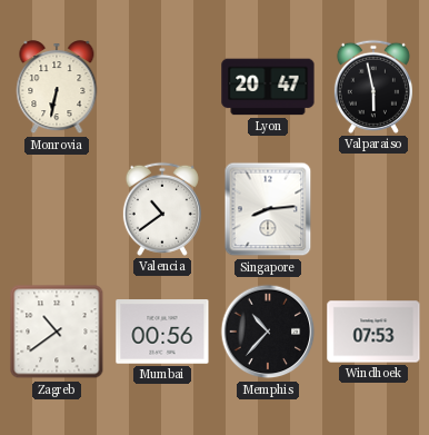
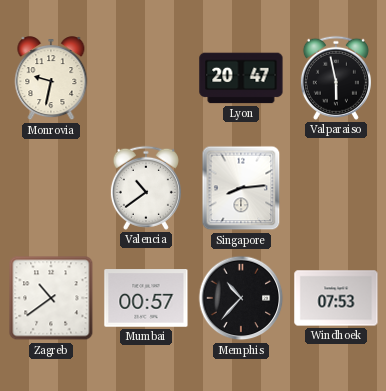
Monrovia: 6:32 -> 9:32
Mumbai: 00:56 -> 00:57
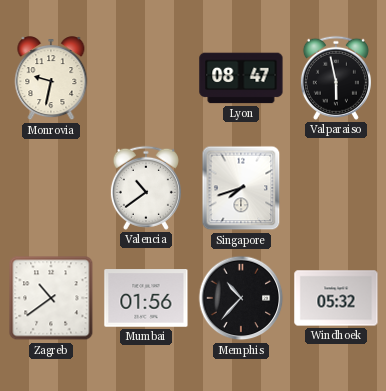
Lyon: 20:47 -> 08:47
Singapore: 8:14 -> 7:42
Mumbai: 00:57 -> 01:56
Windhoek: 07:53 -> 05:32
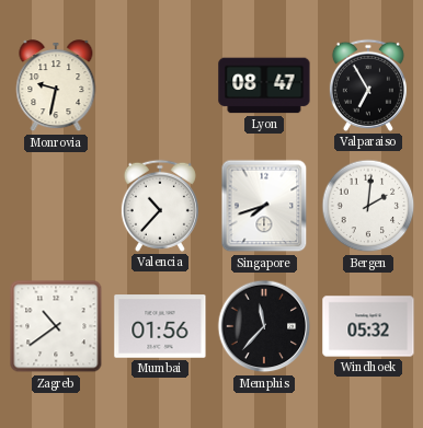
Valparaiso: 5:58 -> 6:55
Valencia: 10:39 -> 10:37
Bergen: none -> 2:01
Memphis: 10:37 -> 11:37
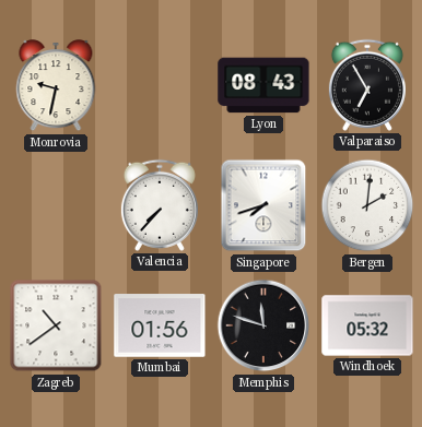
Lyon: 08:47 -> 08:43
Valencia: 10:37 -> 7:37
Memphis: 11:37 -> 11:48
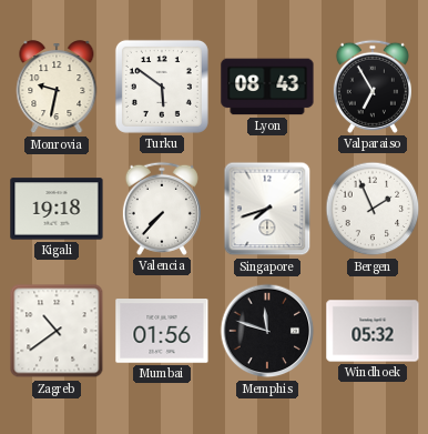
Turku: none -> 5:51
Kigali: none -> 19:18
Bergen: 2:01 -> 1:56
